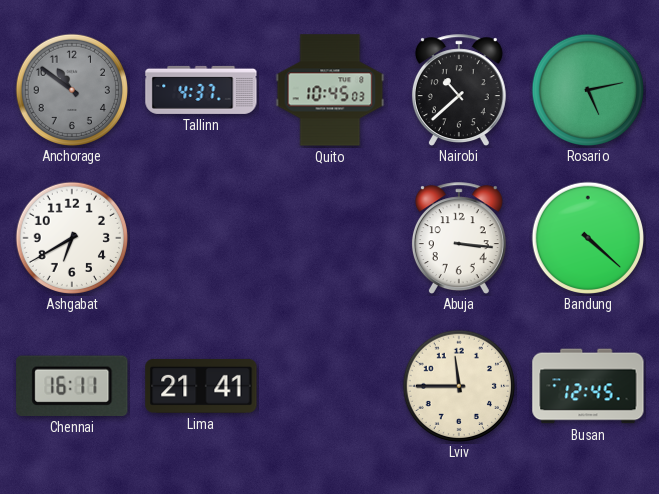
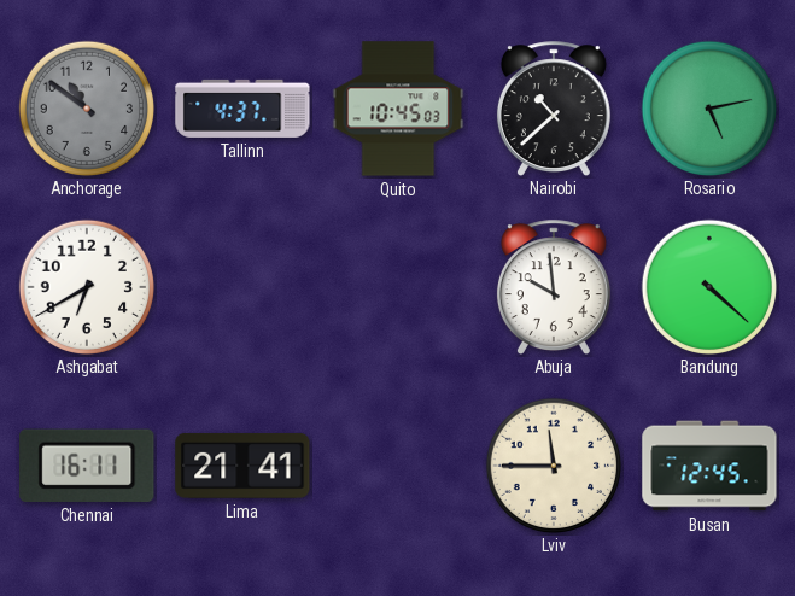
Abuja: 3:16 -> 9:59
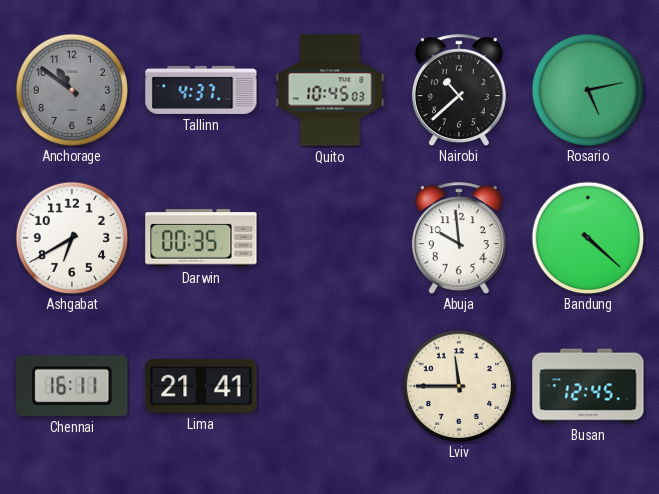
Darwin: none -> 00:35
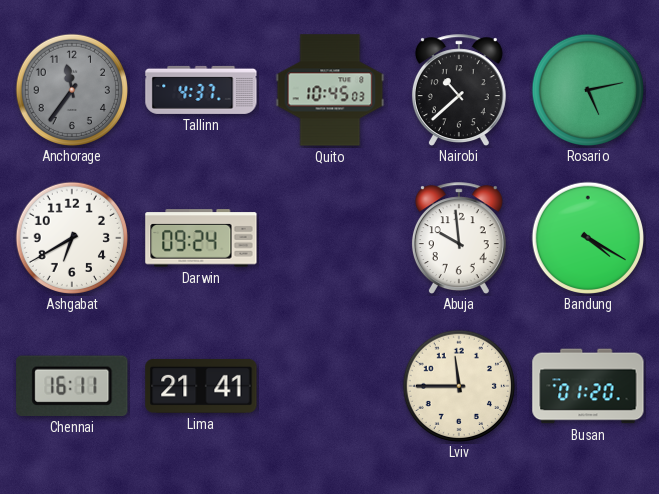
Anchorage: 10:51 -> 11:36
Darwin: 00:35 -> 09:24
Bandung: 4:22 -> 4:20
Busan: 12:45 -> 01:20
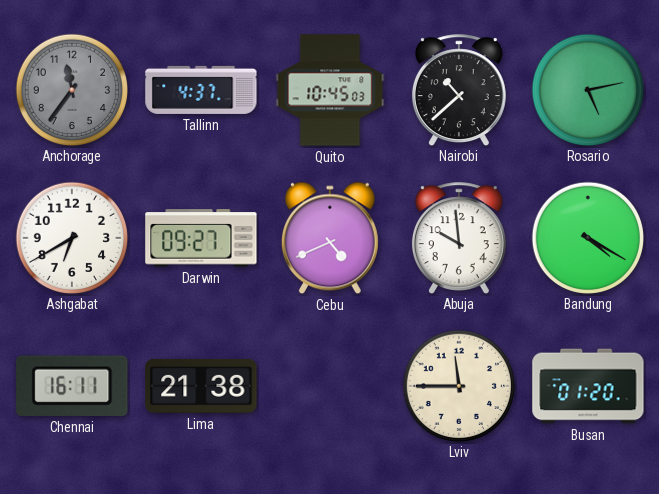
Darwin: 09:24 -> 09:27
Cebu: none -> 4:41
Lima: 21:41 -> 21:38
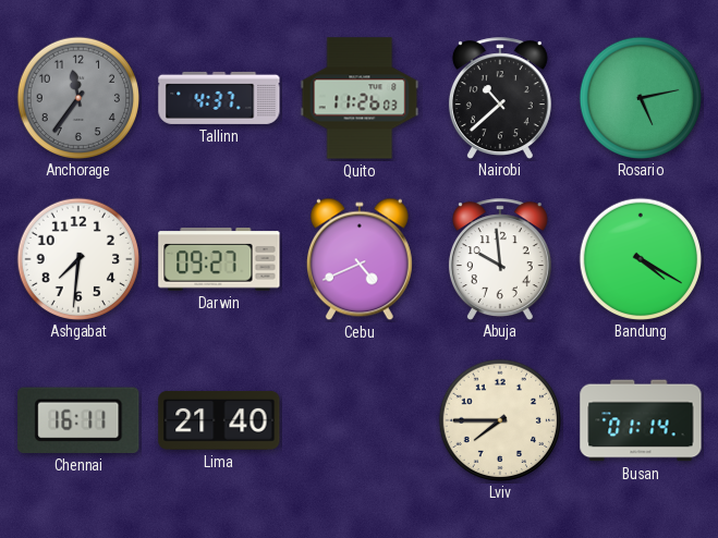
Quito: 10:45 -> 11:26
Ashgabat: 6:40 -> 7:31
Lima: 21:38 -> 21:40
Lviv: 11:45 -> 7:45
Busan: 01:20 -> 01:14
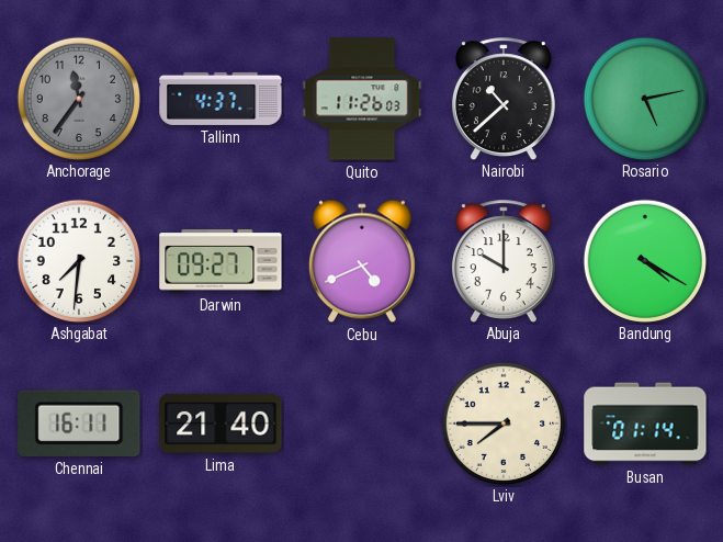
Abuja: 9:59 -> 10:00
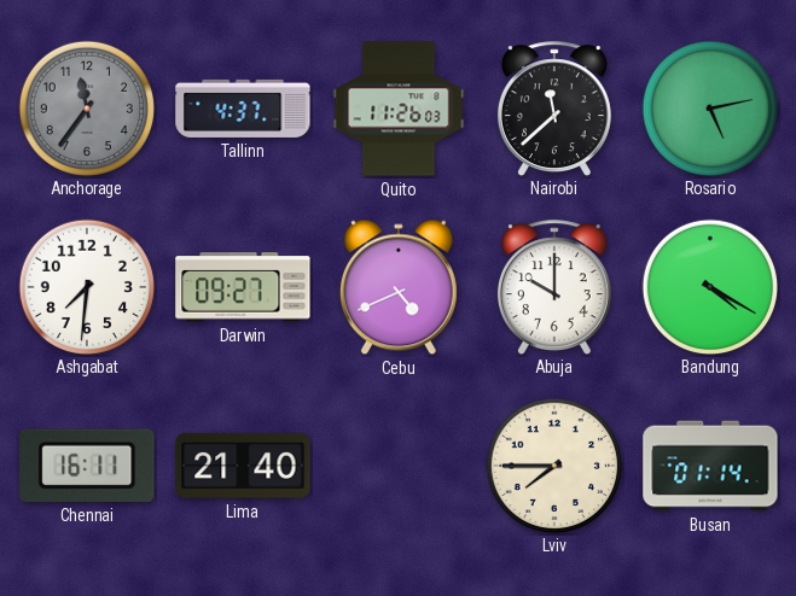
Nairobi: 10:38 -> 11:38
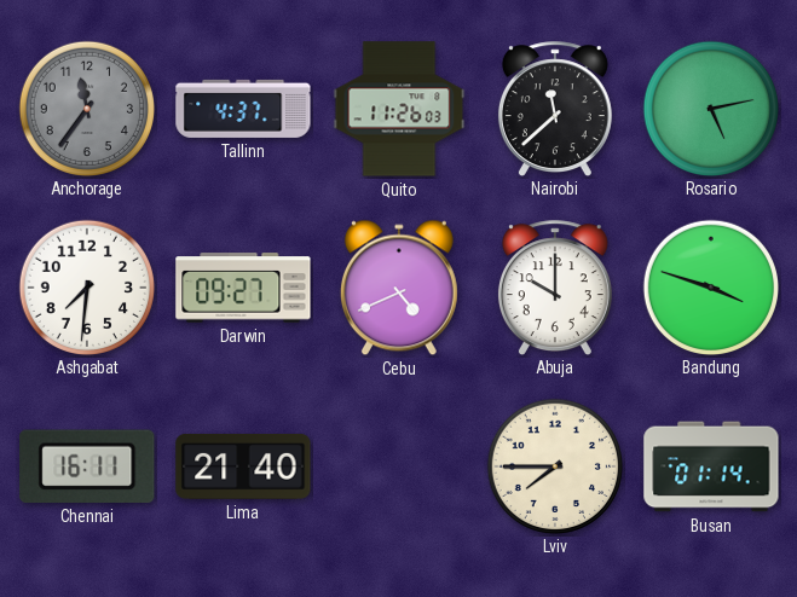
Bandung: 4:20 -> 3:48
